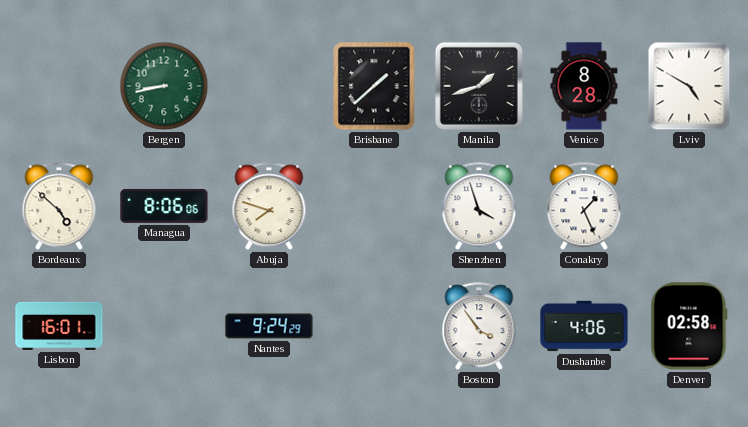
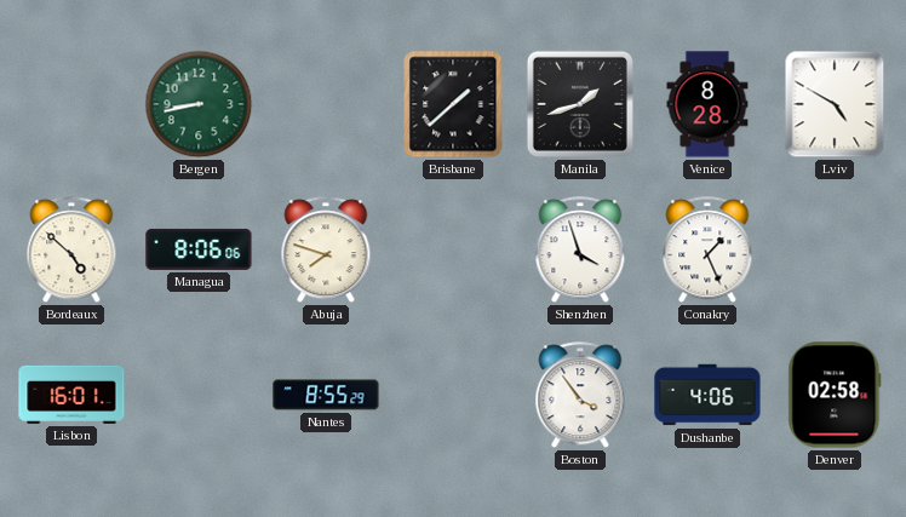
Nantes: 9:24 -> 8:55
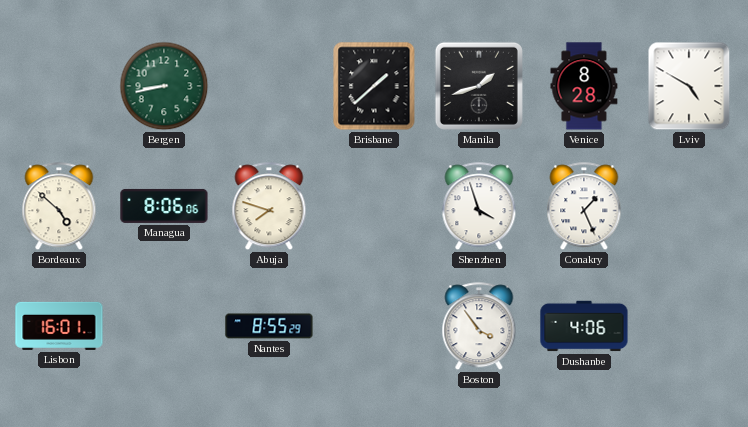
Denver: 02:58 -> none
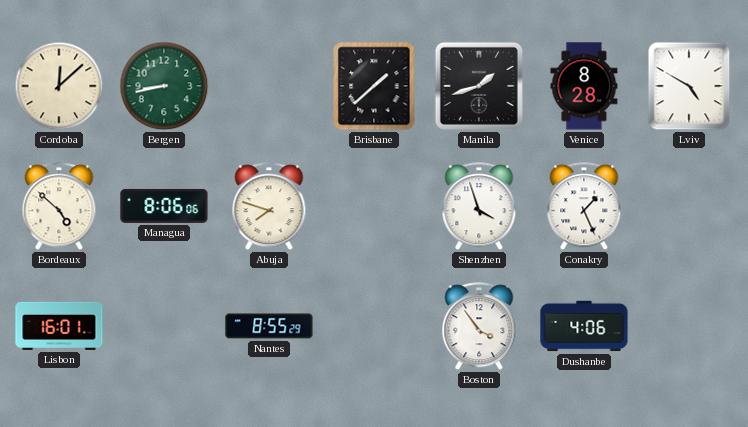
Cordoba: none -> 12:08
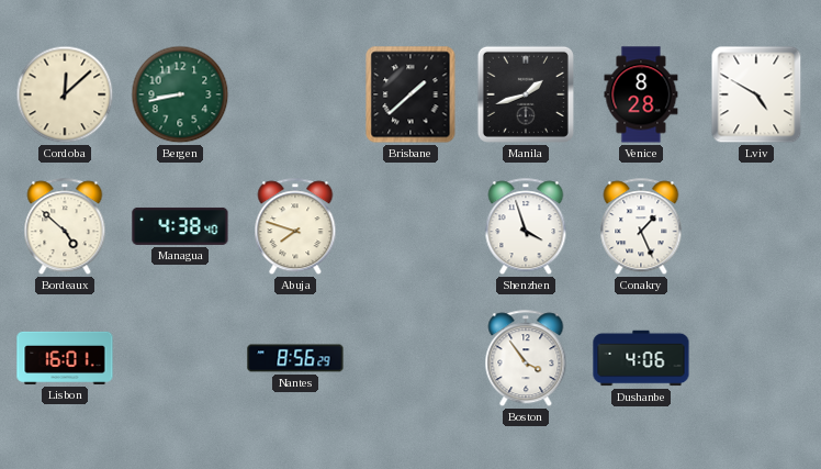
Managua: 8:06 -> 4:38
Nantes: 8:55 -> 8:56
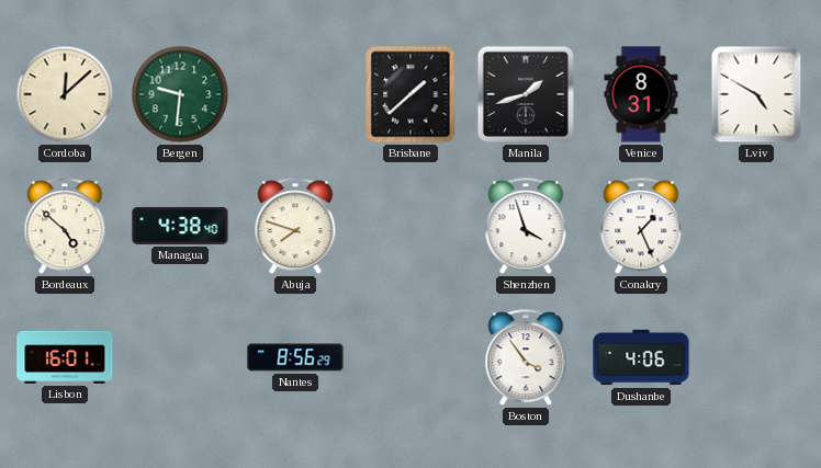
Bergen: 8:43 -> 9:31
Venice: 8:28 -> 8:31
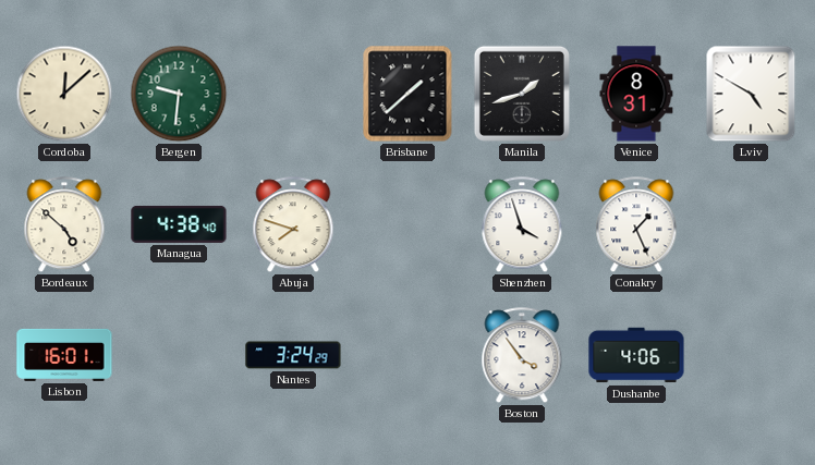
Nantes: 8:56 -> 3:24
